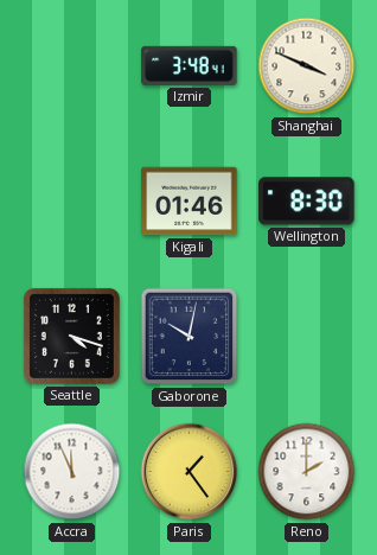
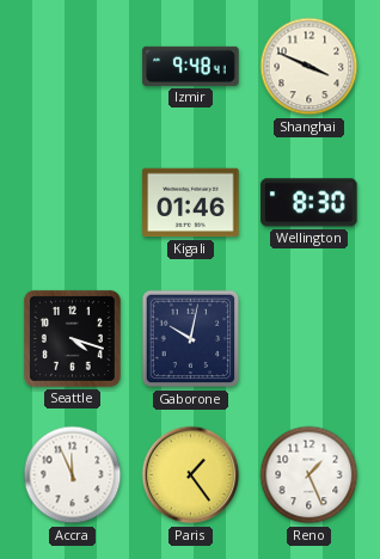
Izmir: 3:48 -> 9:48
Reno: 2:00 -> 1:26
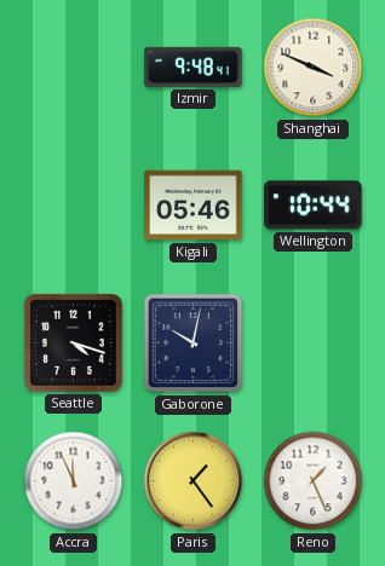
Kigali: 01:46 -> 05:46
Wellington: 8:30 -> 10:44
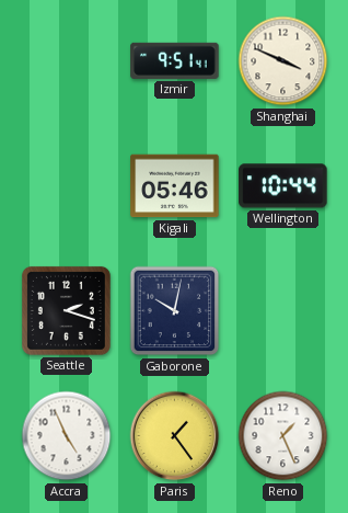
Izmir: 9:48 -> 9:51
Seattle: 4:18 -> 2:18
Accra: 11:56 -> 4:56
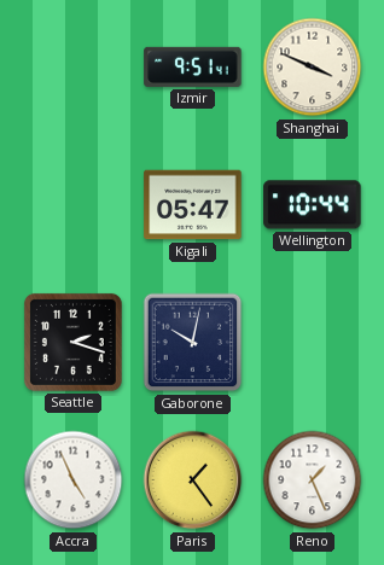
Kigali: 05:46 -> 05:47
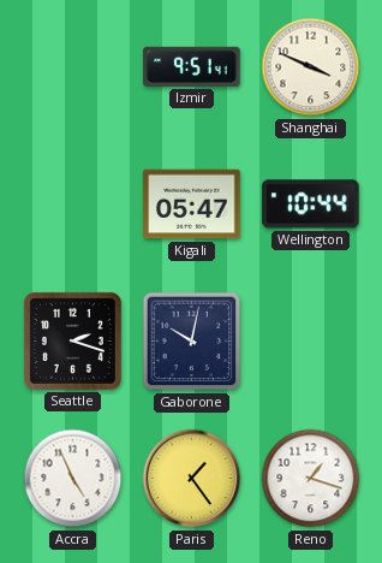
Reno: 1:26 -> 1:18
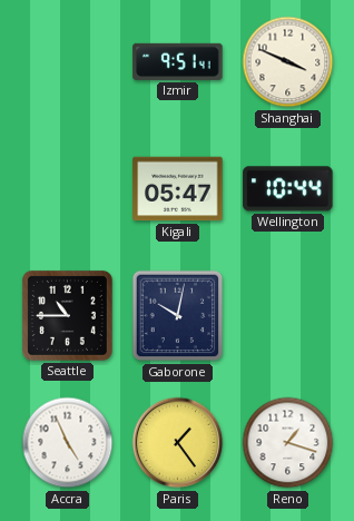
Seattle: 2:18 -> 10:45
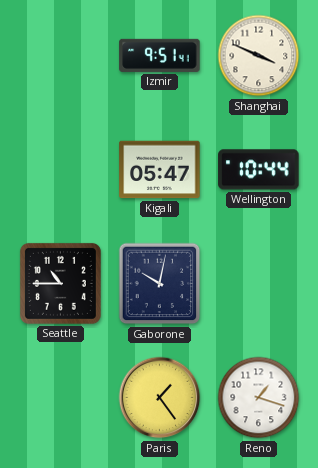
Accra: 4:56 -> none
